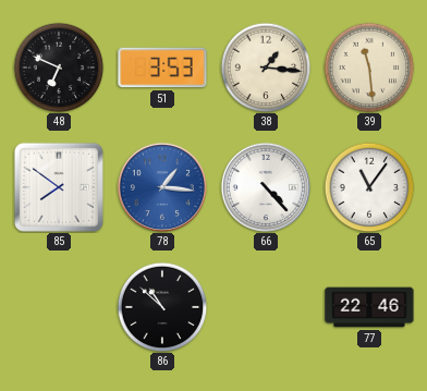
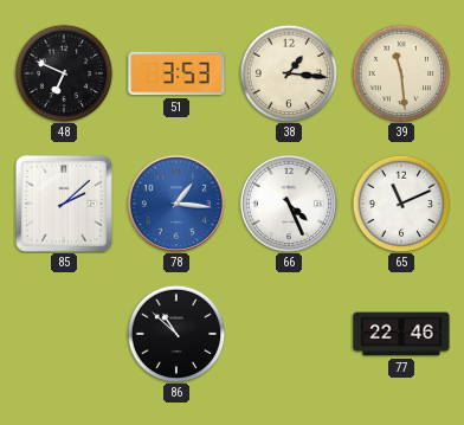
85: 7:51 -> 2:08
66: 4:23 -> 4:26
65: 11:06 -> 11:11
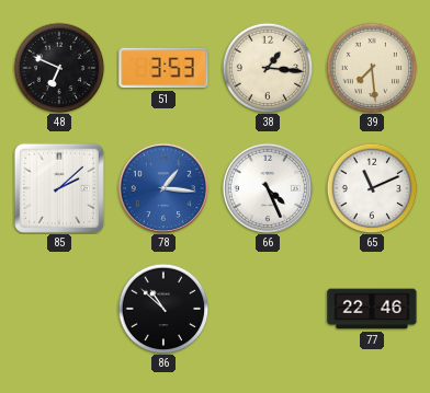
39: 11:29 -> 7:29
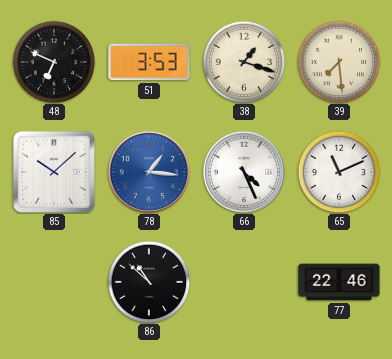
38: 1:16 -> 1:18
85: 2:08 -> 10:08
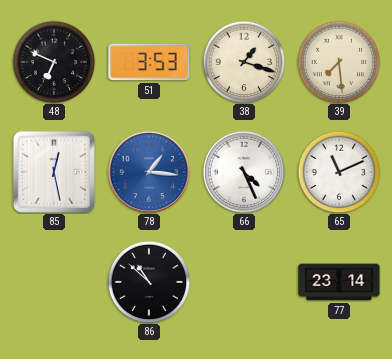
85: 10:08 -> 12:28
77: 22:46 -> 23:14
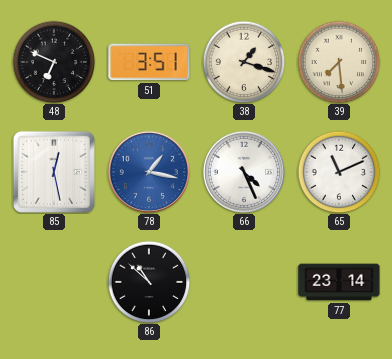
51: 3:53 -> 3:51
78: 1:16 -> 1:17
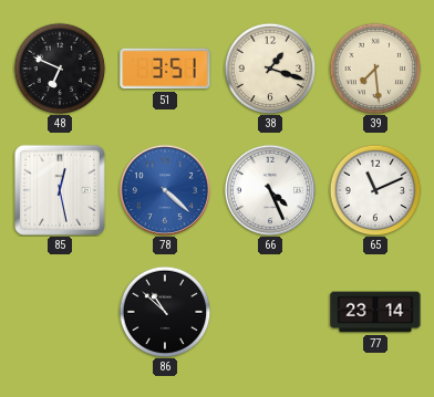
78: 1:17 -> 4:22
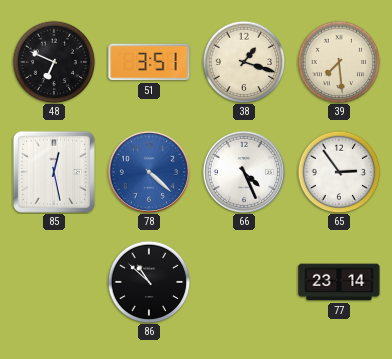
65: 11:11 -> 2:54
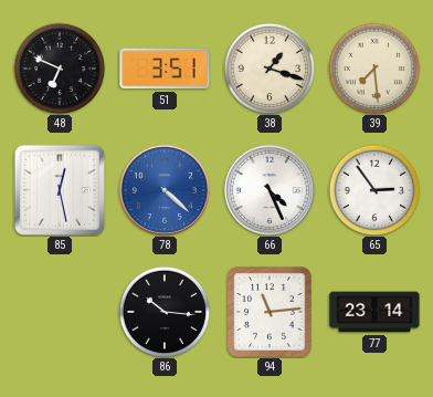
86: 10:52 -> 10:16
94: none -> 11:14
